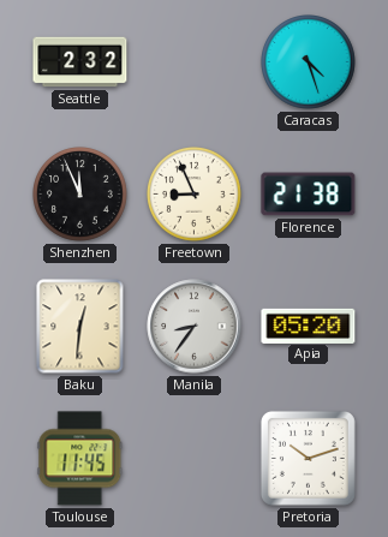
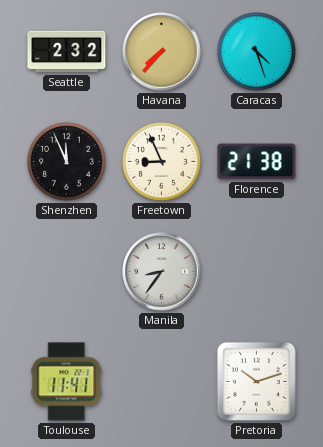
Havana: none -> 7:37
Baku: 12:31 -> none
Apia: 05:20 -> none
Toulouse: 11:45 -> 11:41
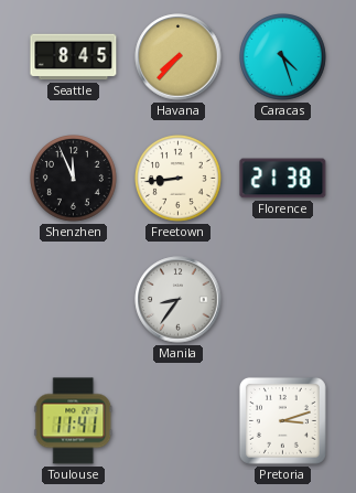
Seattle: 2:32 -> 8:45
Freetown: 8:56 -> 8:44
Pretoria: 10:12 -> 3:12
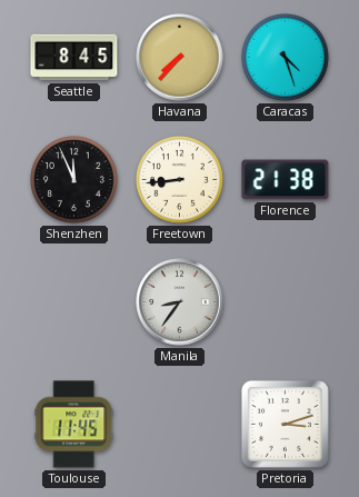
Toulouse: 11:41 -> 11:45
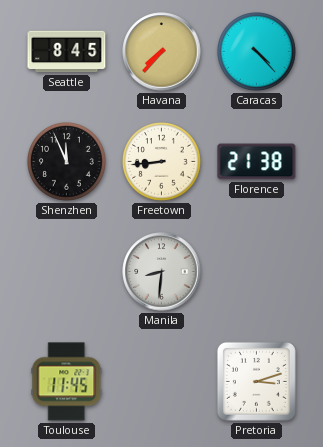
Caracas: 4:27 -> 4:23
Manila: 8:36 -> 8:31
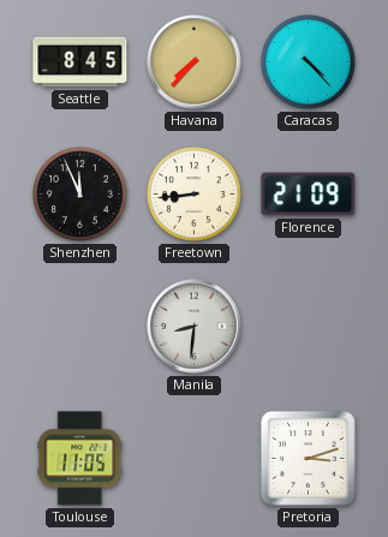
Florence: 21:38 -> 21:09
Toulouse: 11:45 -> 11:05
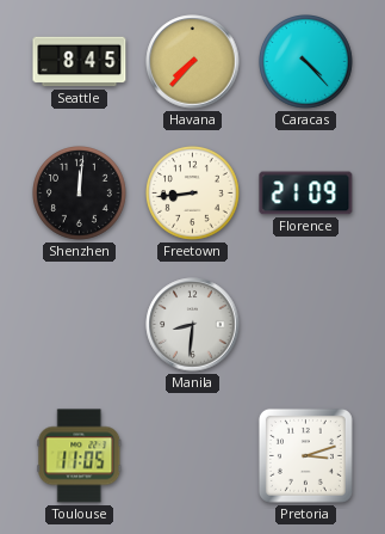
Shenzhen: 11:56 -> 12:01
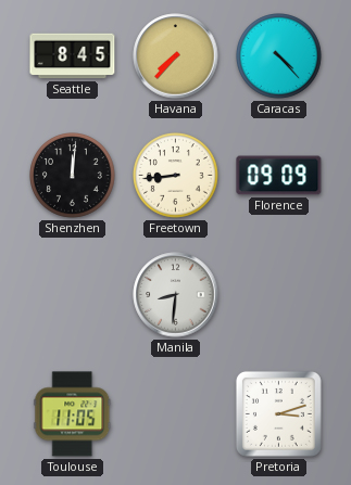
Florence: 21:09 -> 09:09
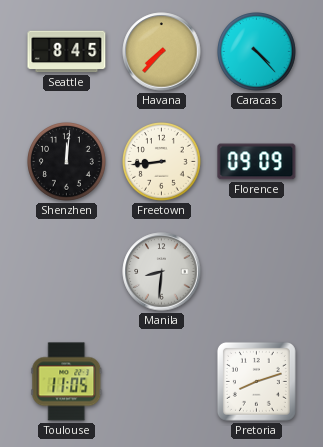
Pretoria: 3:12 -> 8:12
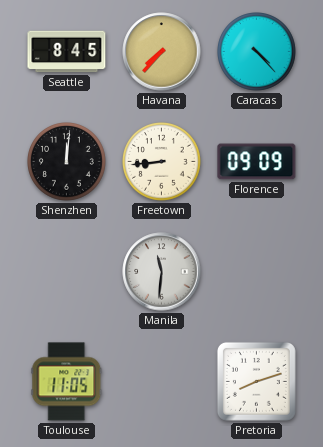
Manila: 8:31 -> 11:31
